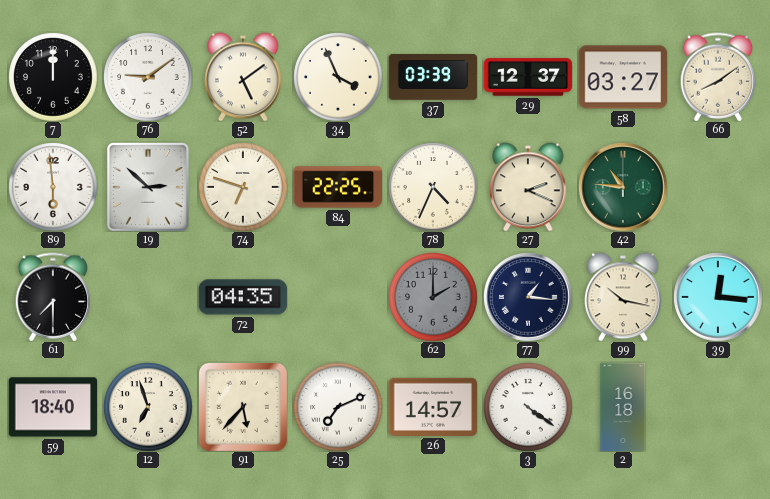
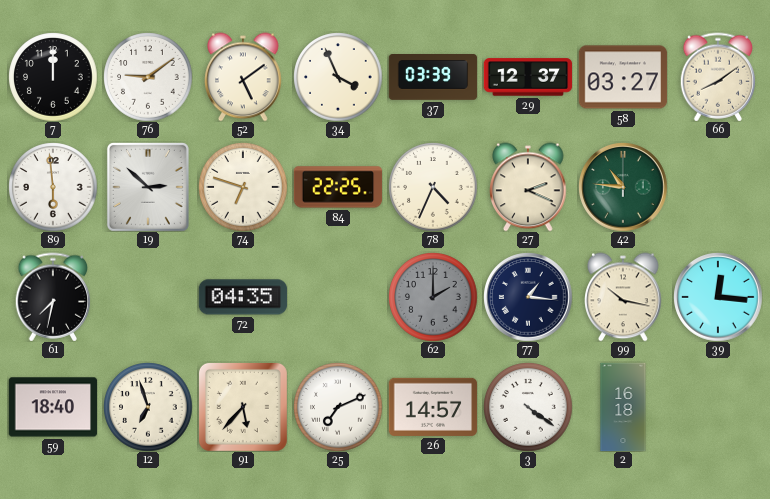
61: 7:30 -> 7:32
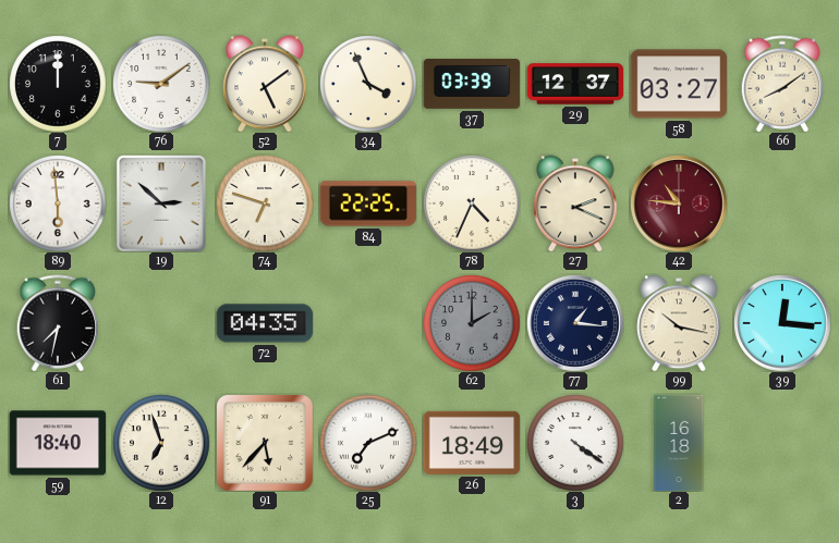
42 dial: green -> burgundy
26: 14:57 -> 18:49
